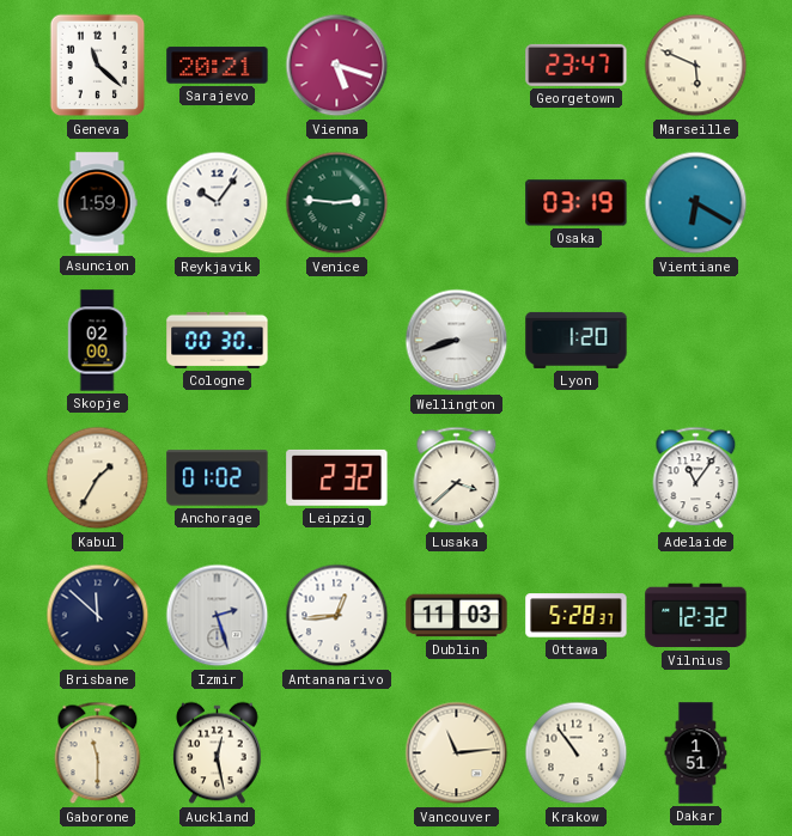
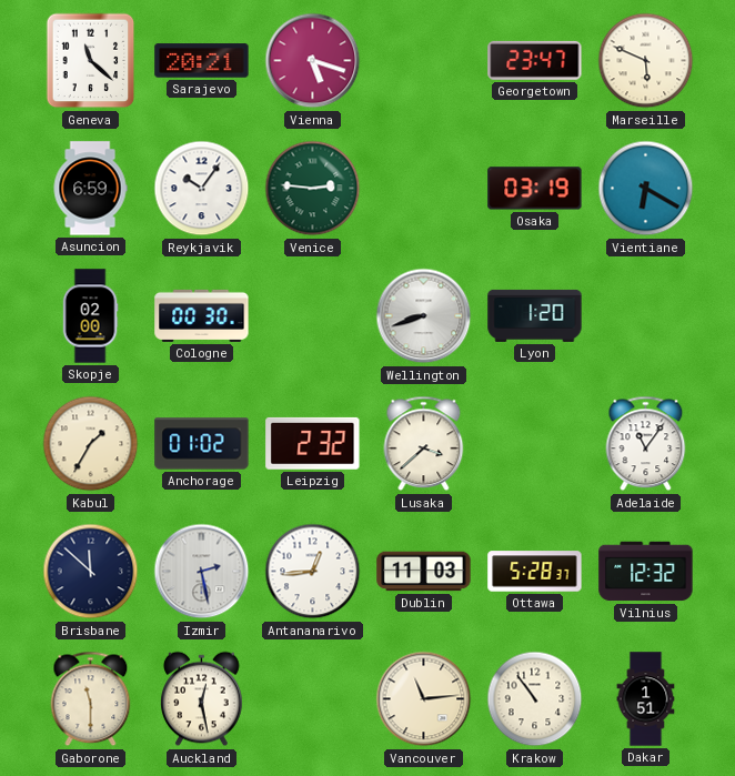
Asuncion: 1:59 -> 6:59
Izmir: 2:27 -> 2:28
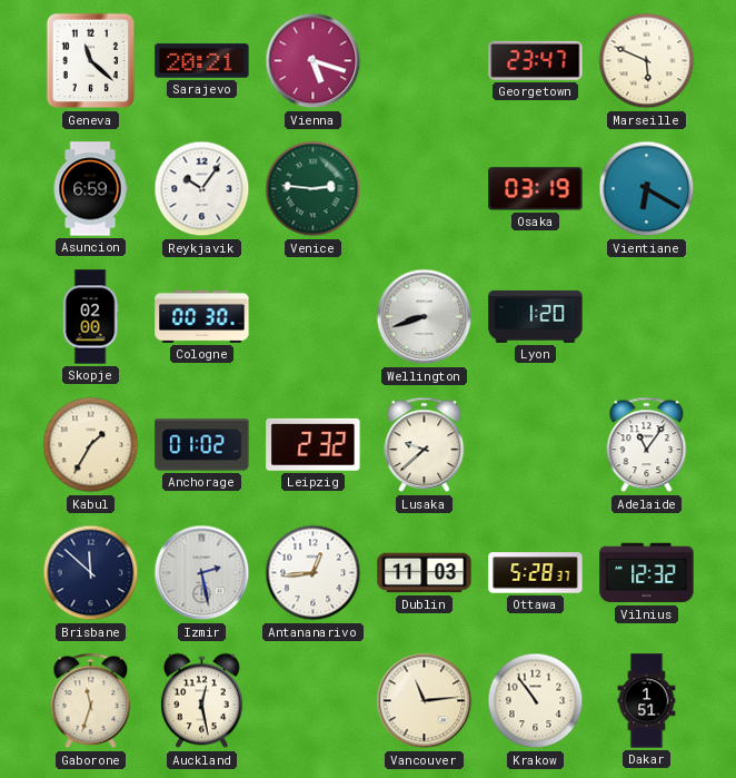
Lusaka: 3:38 -> 9:38
Gaborone: 11:30 -> 11:33
